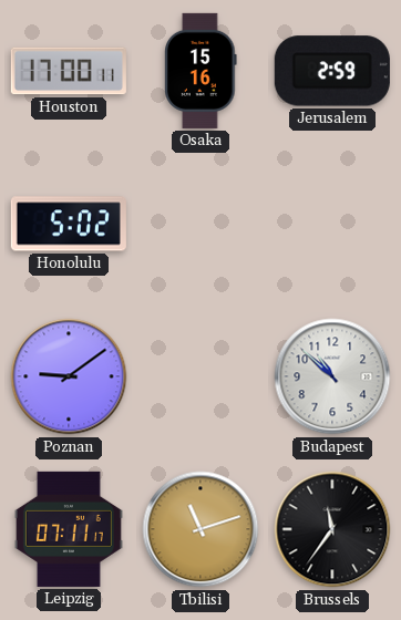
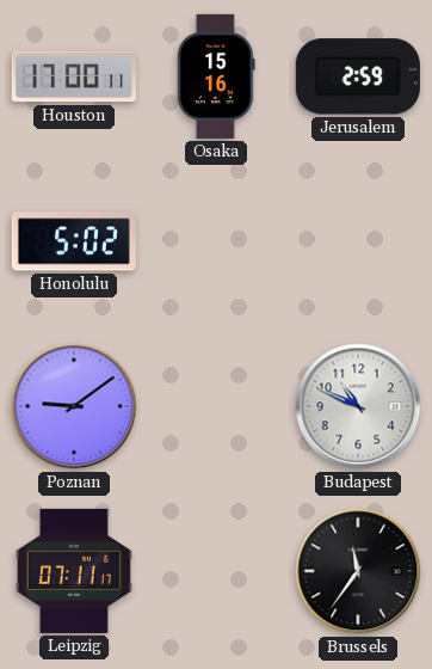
Budapest: 10:52 -> 10:49
Tbilisi: 11:12 -> none
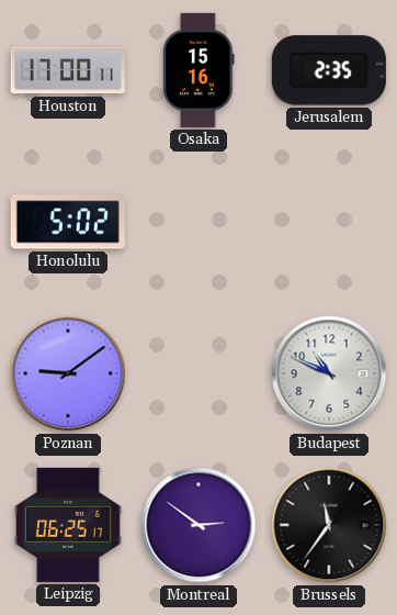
Jerusalem: 2:59 -> 2:35
Leipzig: 07:11 -> 06:25
Montreal: none -> 2:51
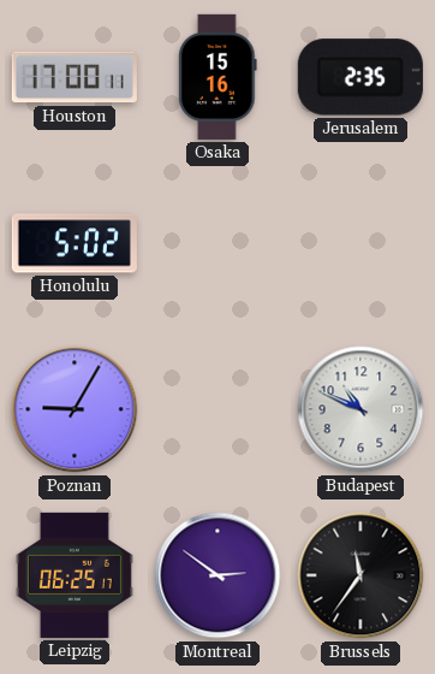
Poznan: 9:09 -> 9:05
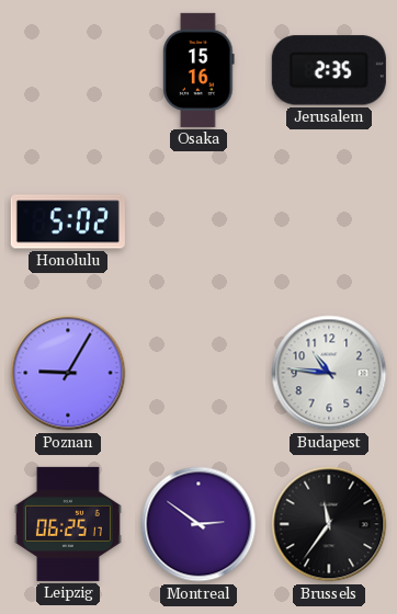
Houston: 17:00 -> none
Budapest: 10:49 -> 10:46
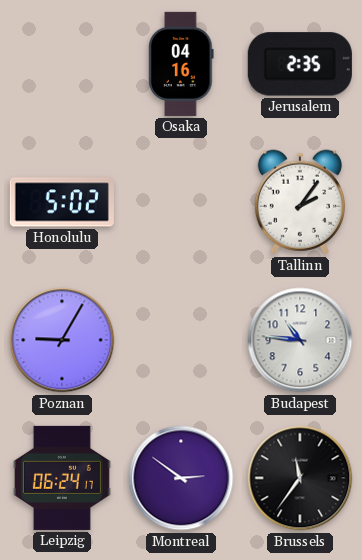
Osaka: 15:16 -> 04:16
Tallinn: none -> 2:06
Leipzig: 06:25 -> 06:24
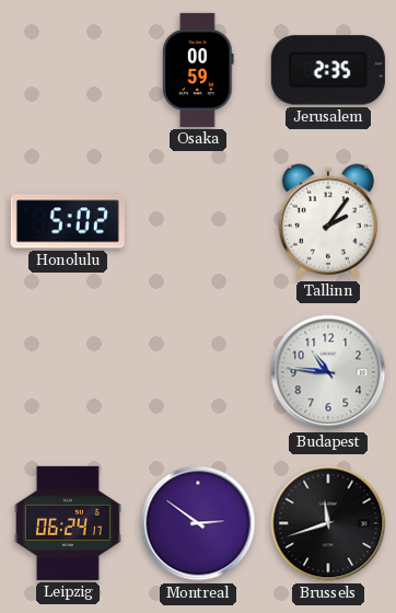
Osaka: 04:16 -> 00:59
Poznan: 9:05 -> none
Brussels: 11:36 -> 11:42
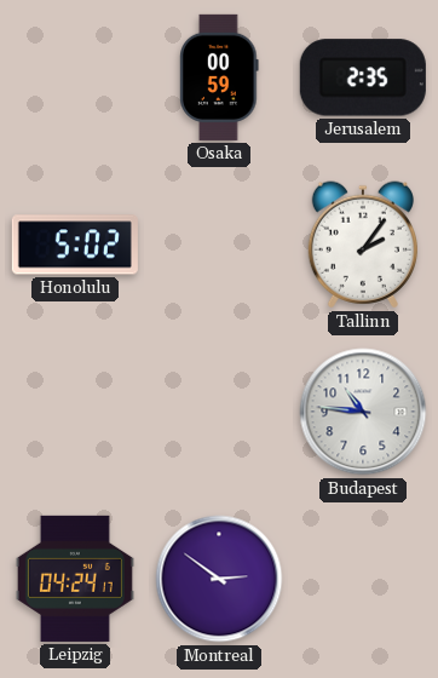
Leipzig: 06:24 -> 04:24
Brussels: 11:42 -> none
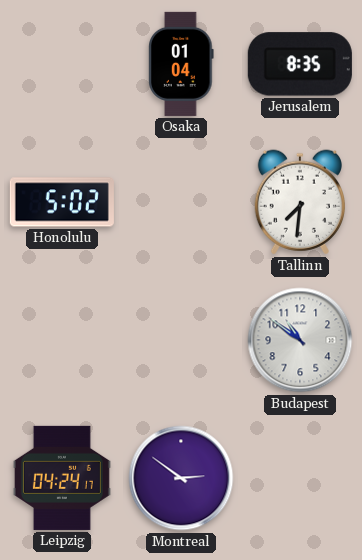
Osaka: 00:59 -> 01:04
Jerusalem: 2:35 -> 8:35
Tallinn: 2:06 -> 7:31
Budapest: 10:46 -> 10:51
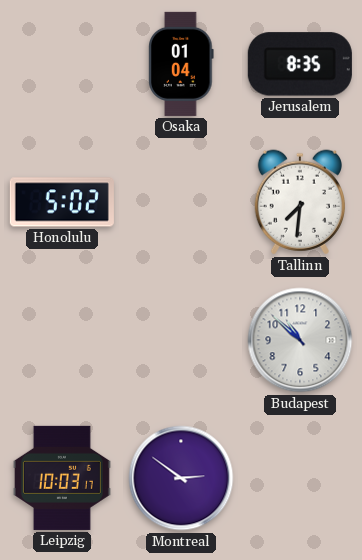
Budapest: 10:51 -> 10:52
Leipzig: 04:24 -> 10:03
